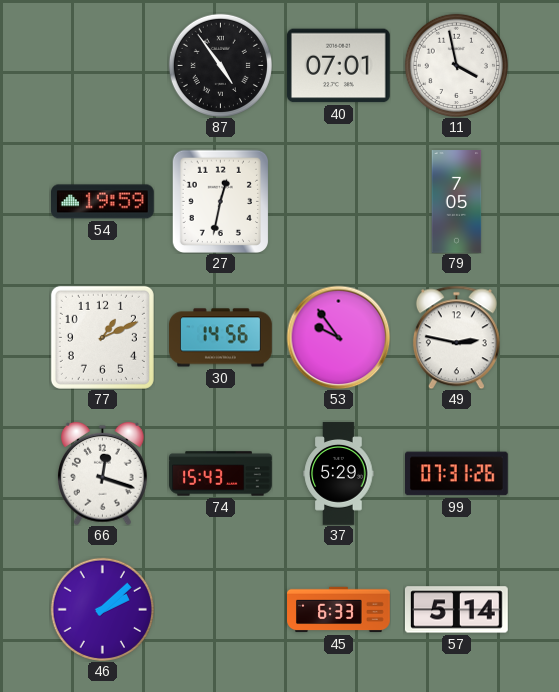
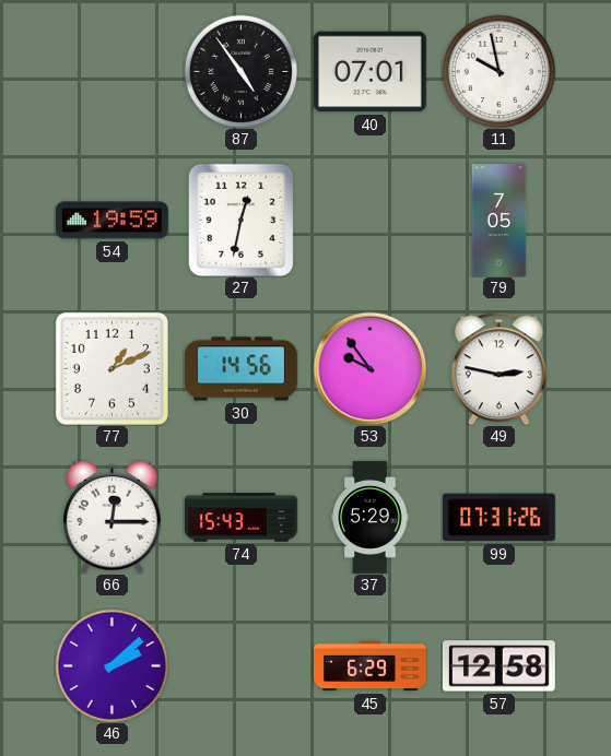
11: 3:58 -> 9:58
66: 12:18 -> 12:15
45: 6:33 -> 6:29
57: 5:14 -> 12:58
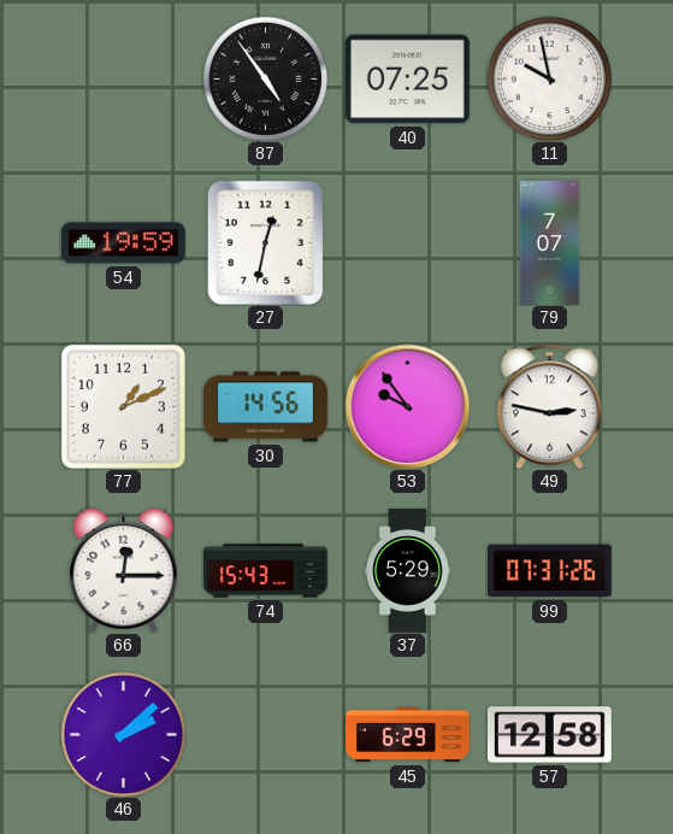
40: 07:01 -> 07:25
79: 7:05 -> 7:07
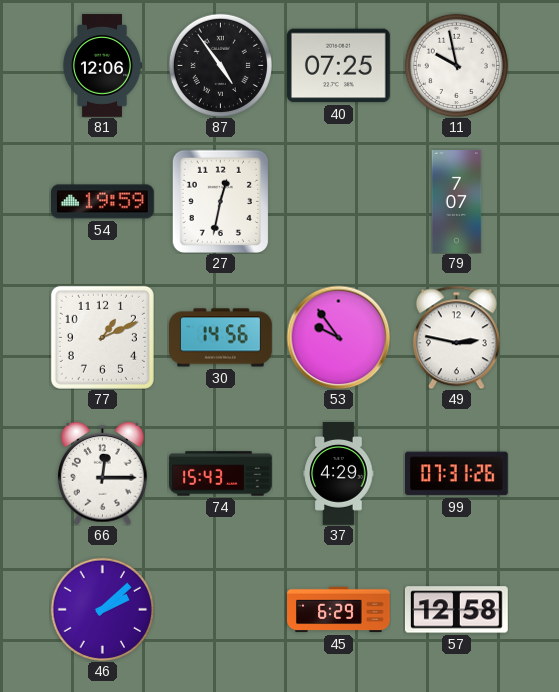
81: none -> 12:06
37: 5:29 -> 4:29
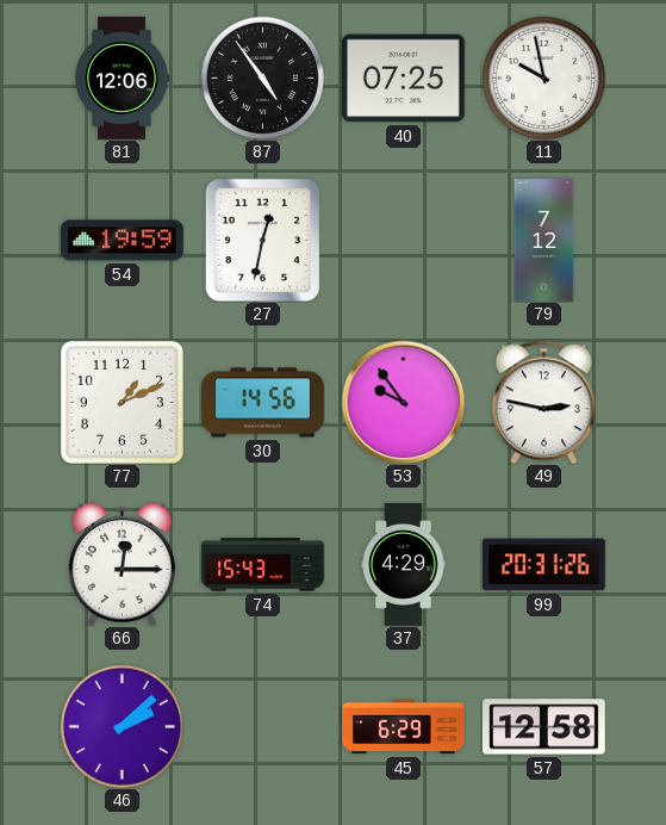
79: 7:07 -> 7:12
99: 07:31 -> 20:31
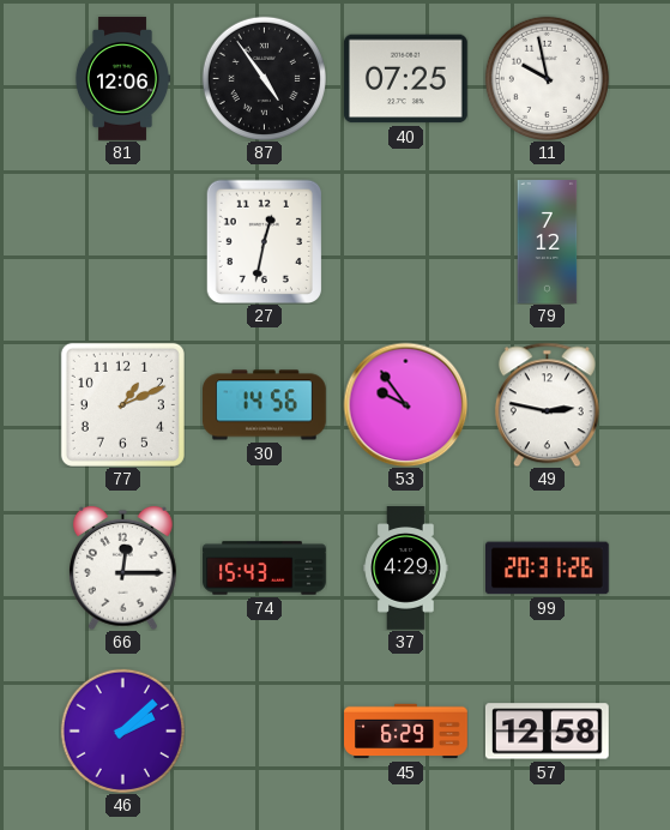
54: 19:59 -> none
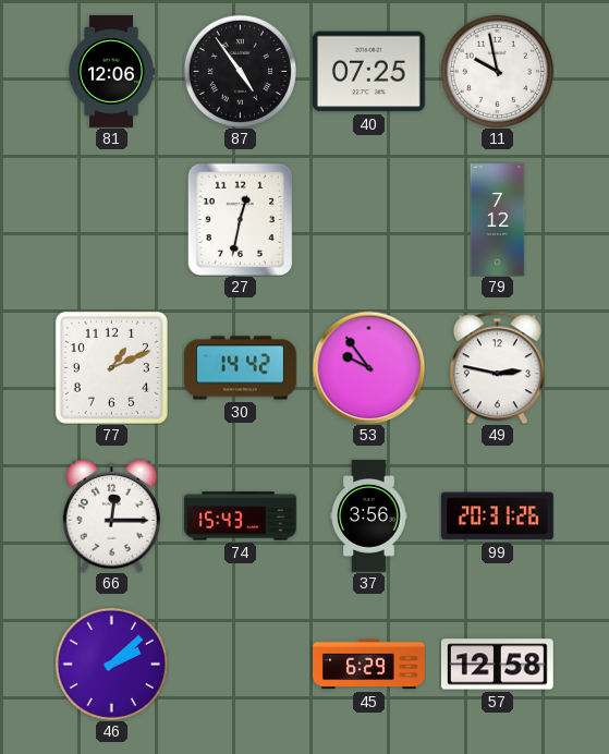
30: 14:56 -> 14:42
37: 4:29 -> 3:56
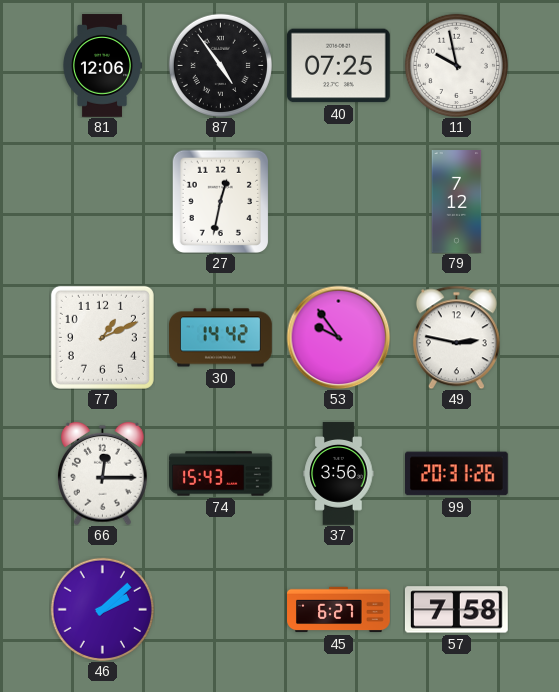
45: 6:29 -> 6:27
57: 12:58 -> 7:58
